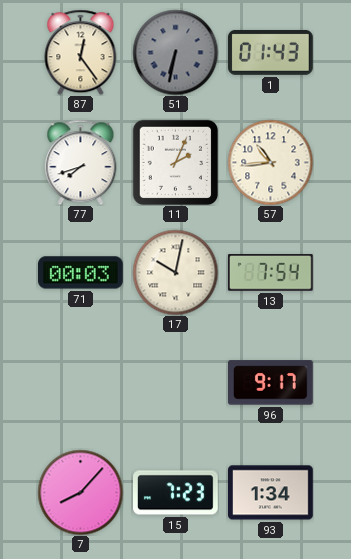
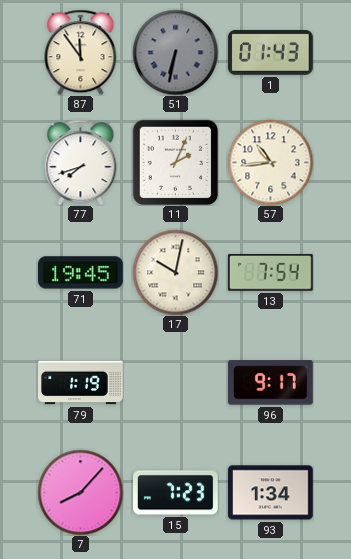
87: 12:24 -> 11:54
71: 00:03 -> 19:45
79: none -> 1:19
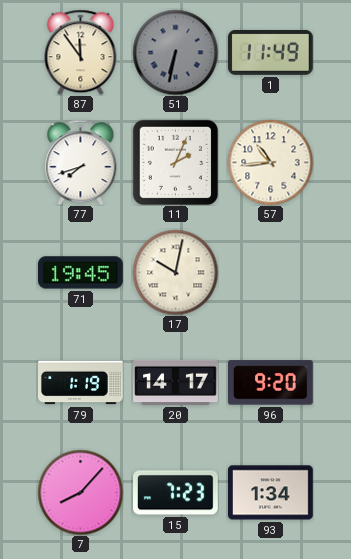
1: 01:43 -> 11:49
13: 7:54 -> none
20: none -> 14:17
96: 9:17 -> 9:20
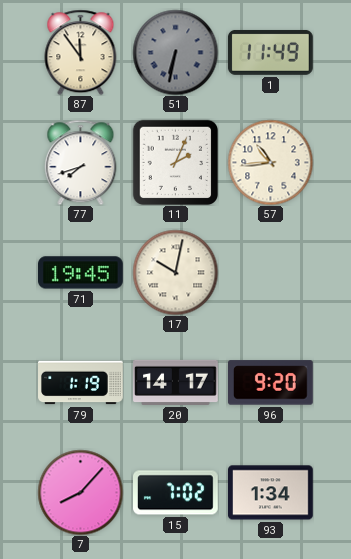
15: 7:23 -> 7:02
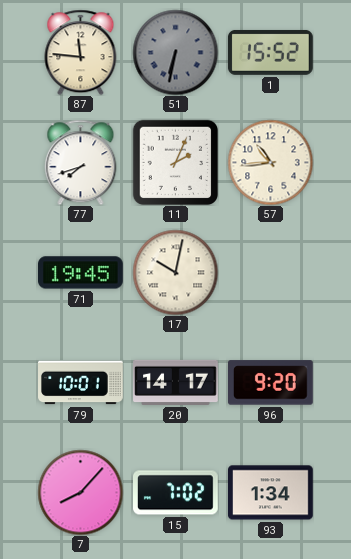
87: 11:54 -> 11:46
1: 11:49 -> 15:52
79: 1:19 -> 10:01
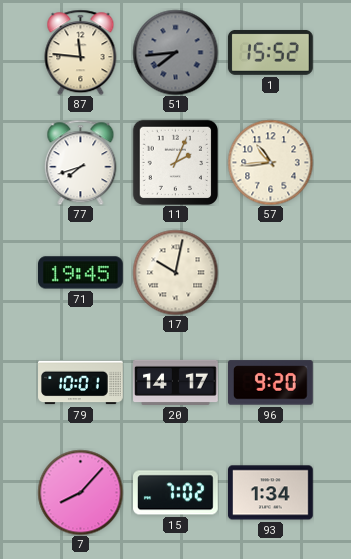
51: 6:32 -> 7:44
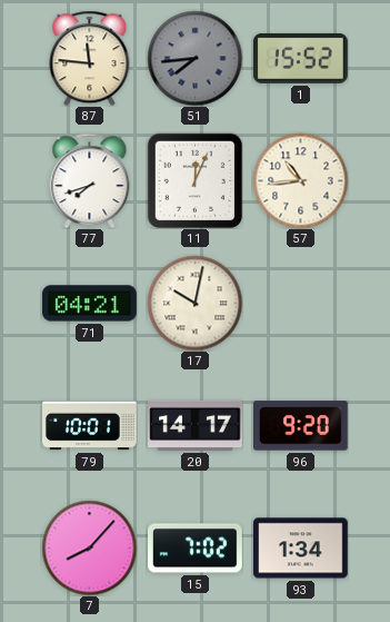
11: 2:04 -> 12:04
71: 19:45 -> 04:21
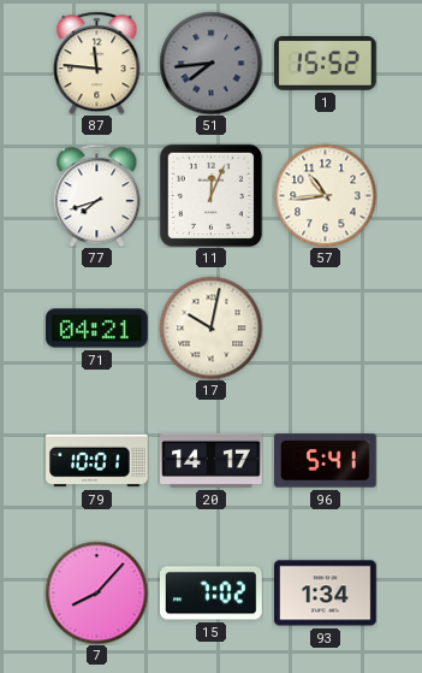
96: 9:20 -> 5:41
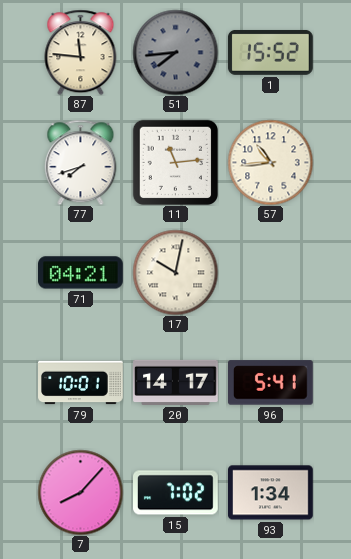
11: 12:04 -> 11:14
